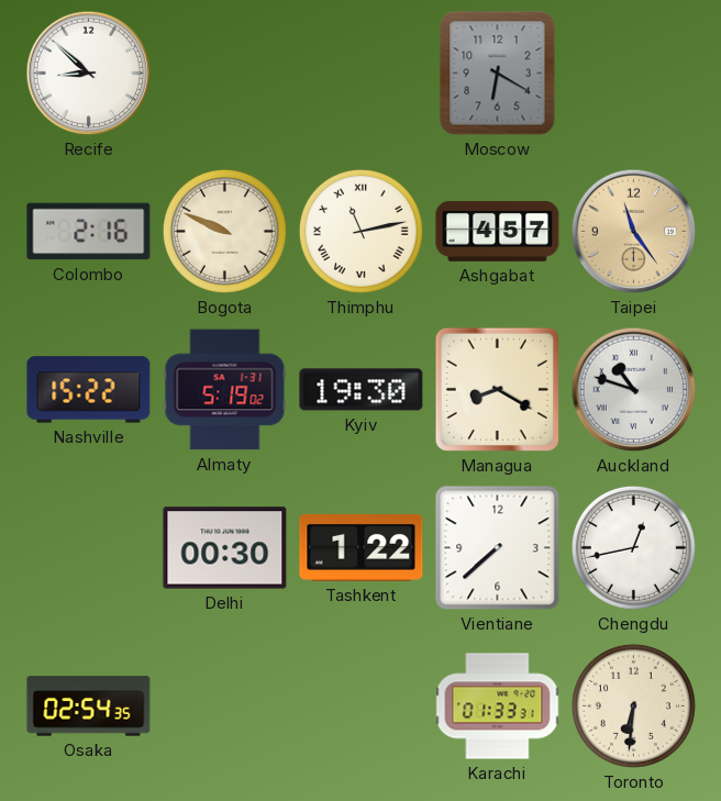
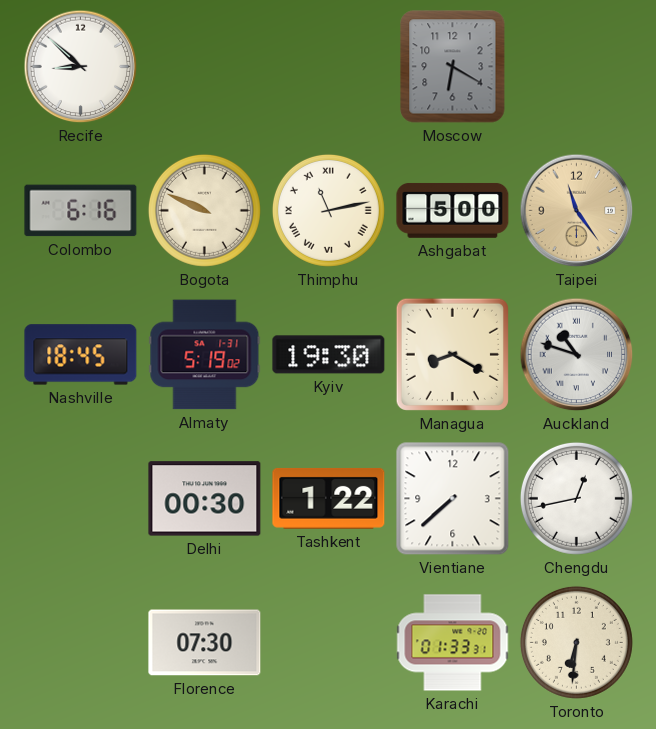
Colombo: 2:16 -> 6:16
Ashgabat: 4:57 -> 5:00
Nashville: 15:22 -> 18:45
Osaka: 02:54 -> none
Florence: none -> 07:30
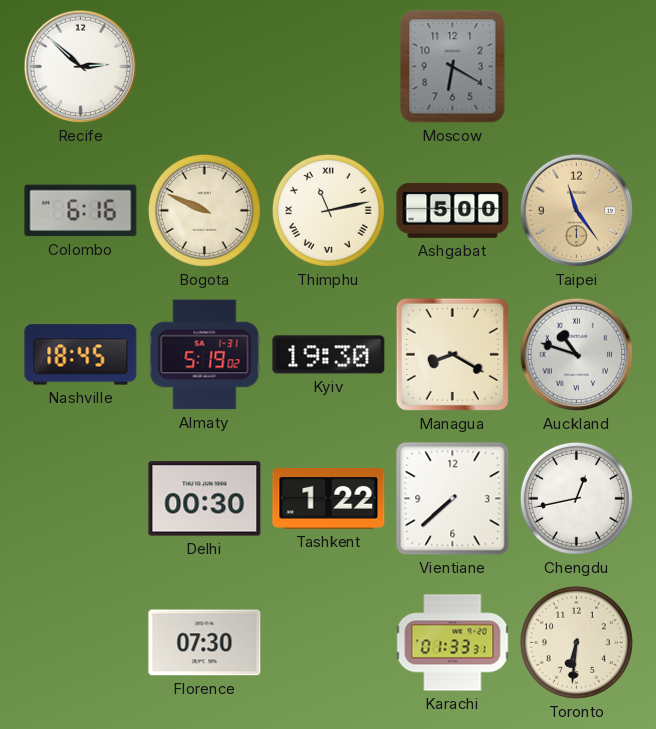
Recife: 8:52 -> 2:52
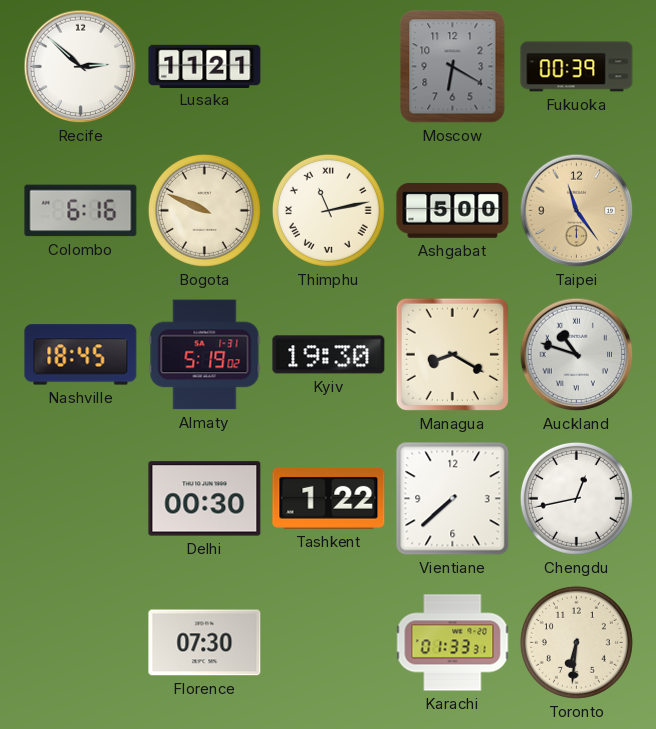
Lusaka: none -> 11:21
Fukuoka: none -> 00:39
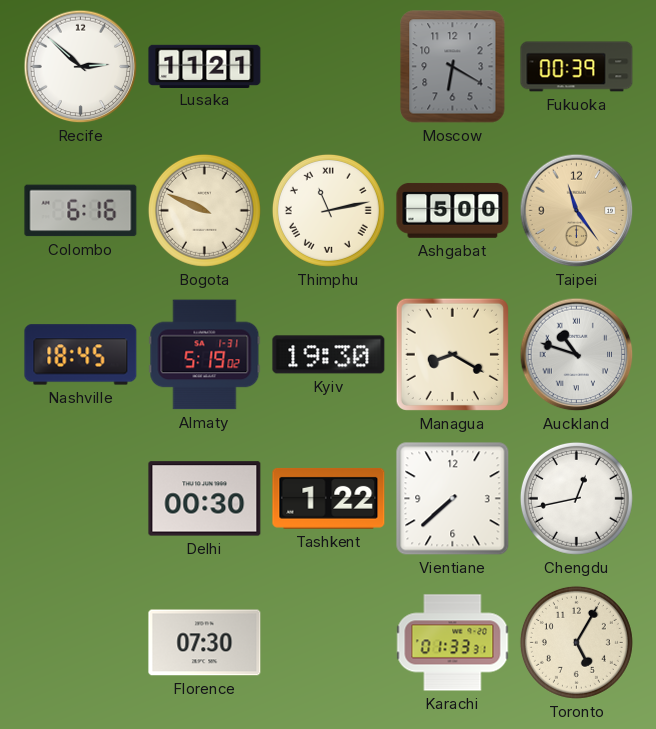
Toronto: 6:31 -> 5:05
